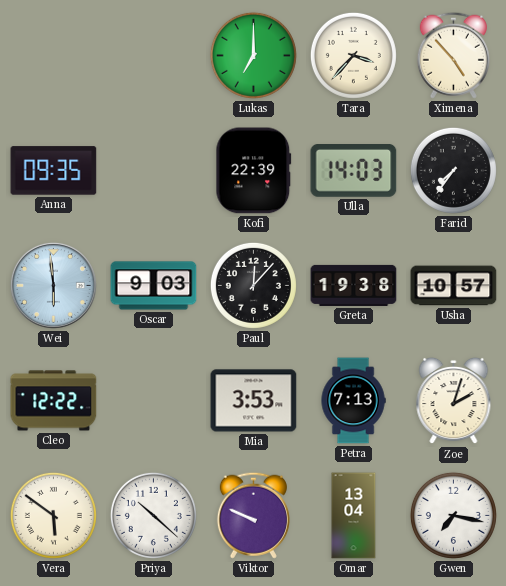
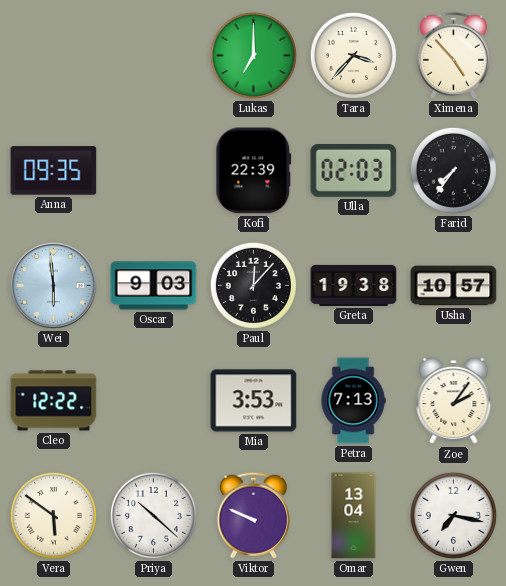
Ulla: 14:03 -> 02:03
Zoe: 2:03 -> 2:06
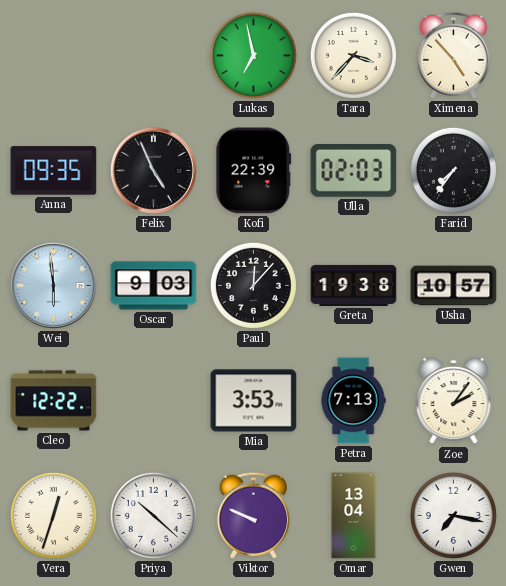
Lukas: 7:00 -> 6:58
Felix: none -> 4:56
Vera: 5:51 -> 12:33
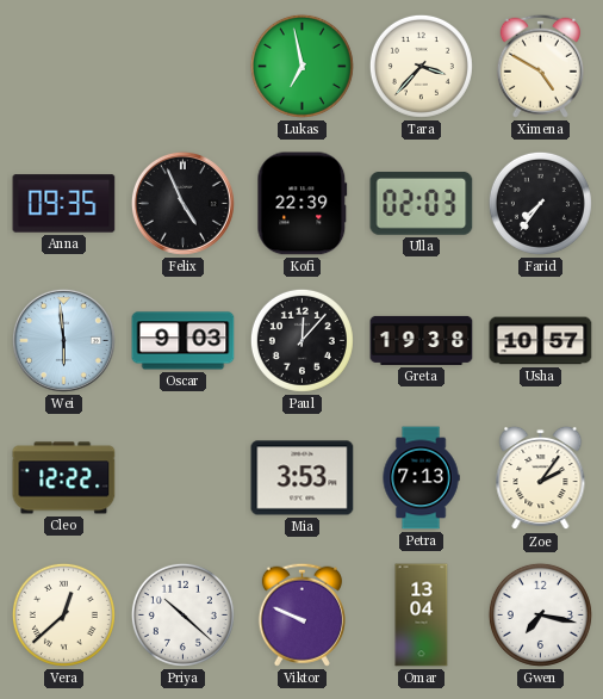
Ximena: 4:53 -> 4:50
Vera: 12:33 -> 12:38
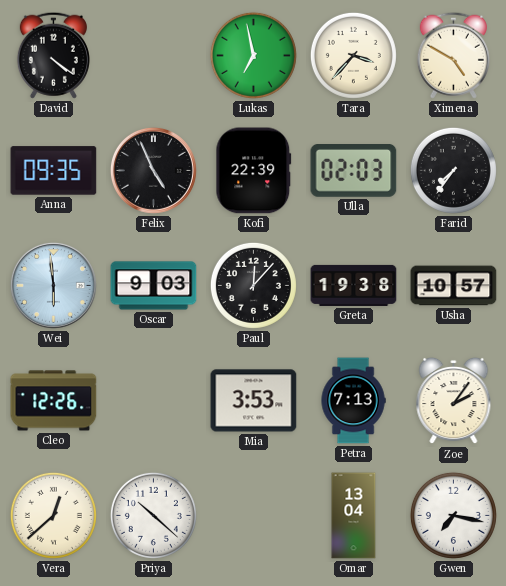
David: none -> 4:21
Cleo: 12:22 -> 12:26
Viktor: 9:49 -> none
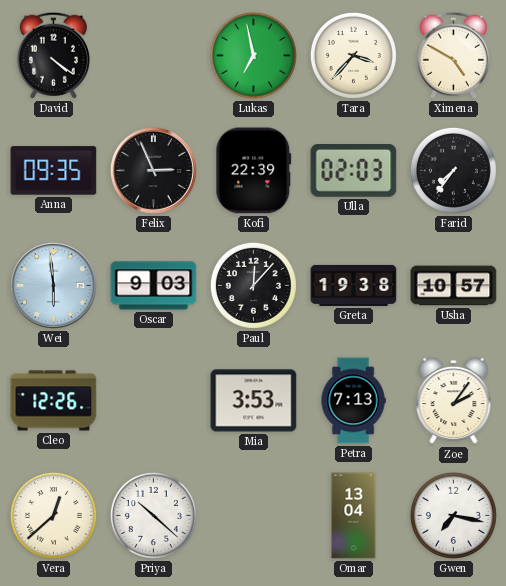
Felix: 4:56 -> 2:56
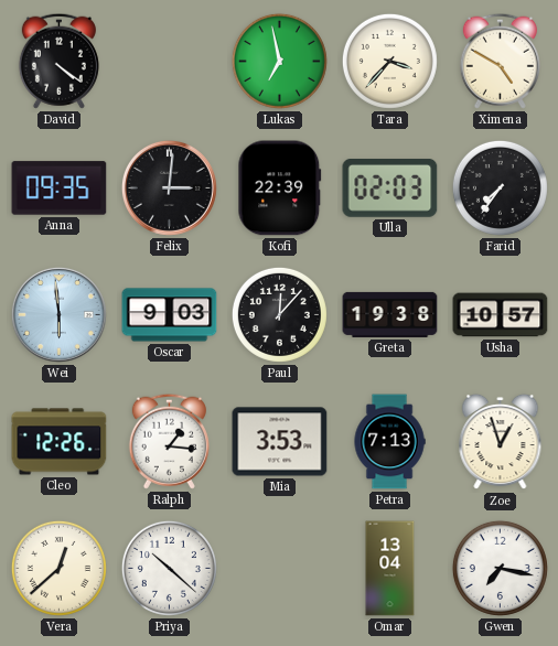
Felix: 2:56 -> 3:01
Ralph: none -> 1:16
Zoe: 2:06 -> 12:57
